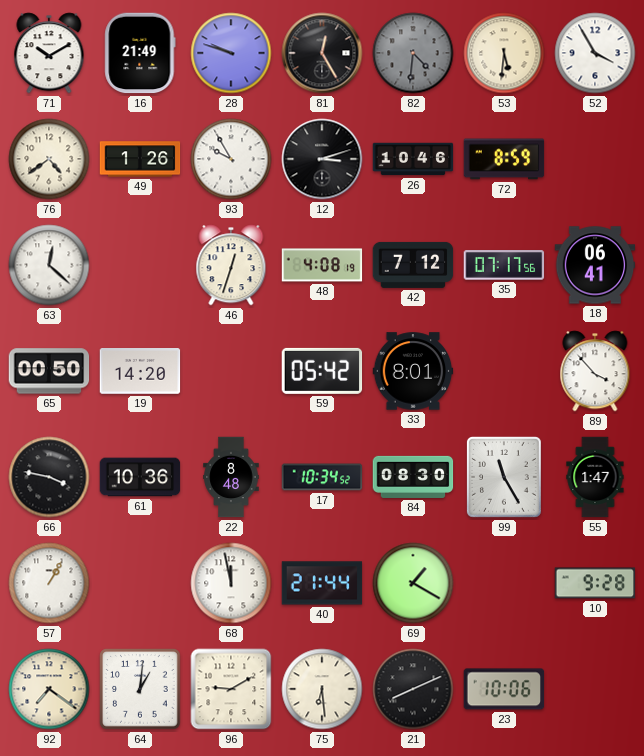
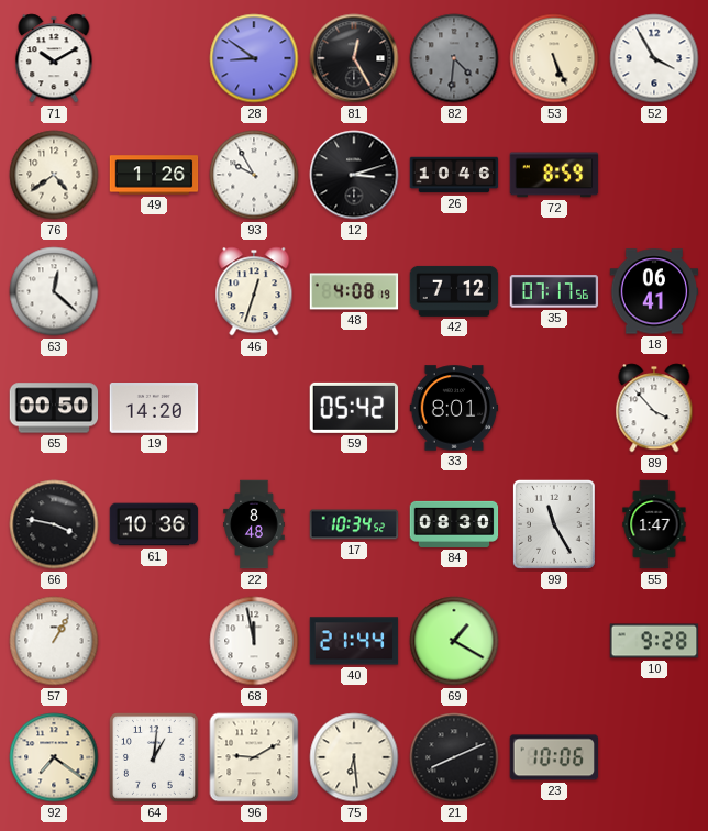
16: 21:49 -> none
28: 9:48 -> 8:51
53: 5:31 -> 5:26
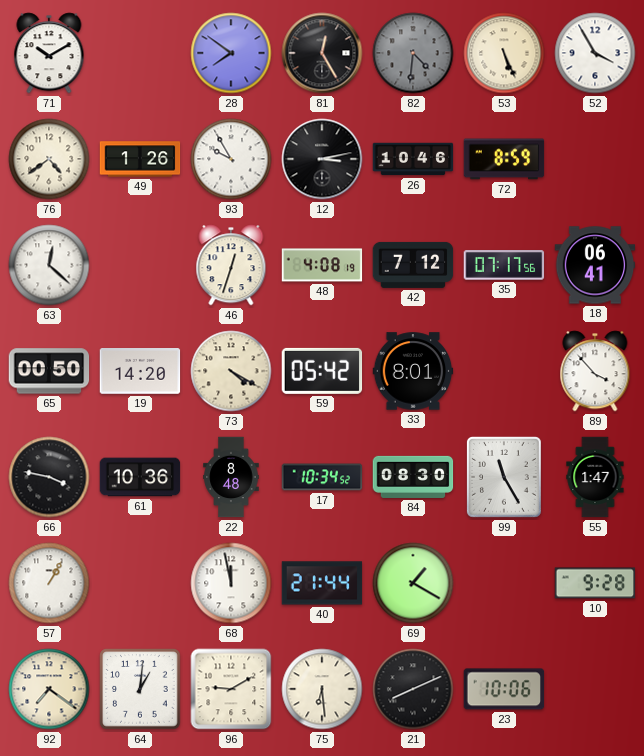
28: 8:51 -> 7:51
12: 3:12 -> 3:13
73: none -> 4:20
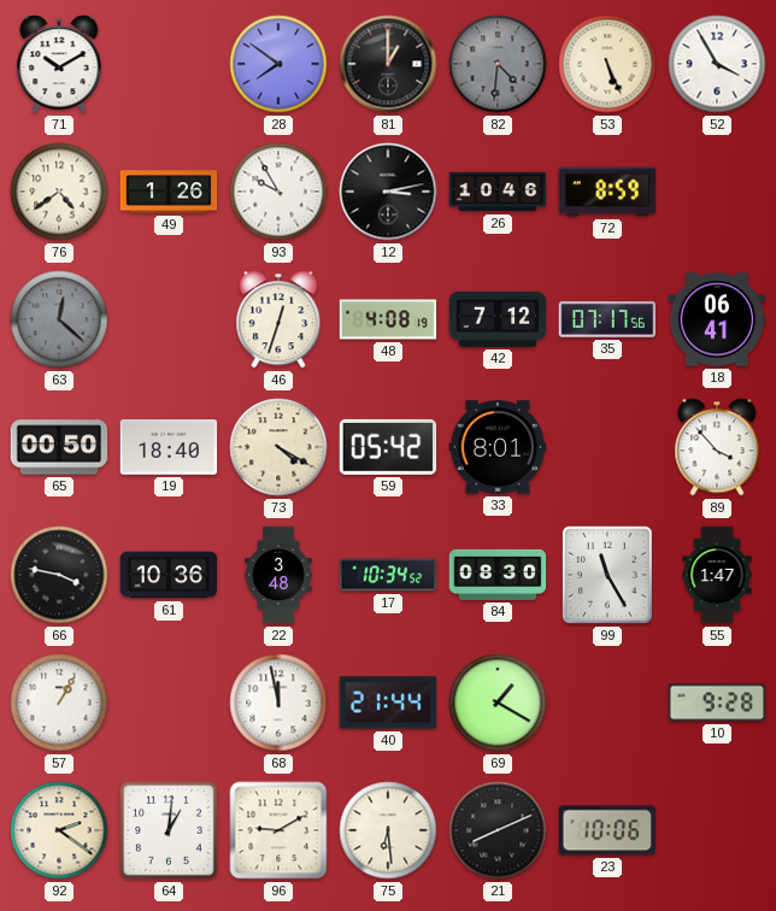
81: 12:25 -> 1:00
63 dial: white -> grey
19: 14:20 -> 18:40
22: 8:48 -> 3:48
92: 7:21 -> 2:21
